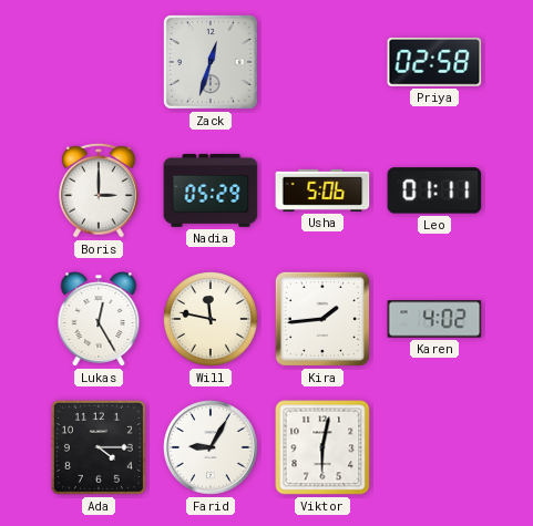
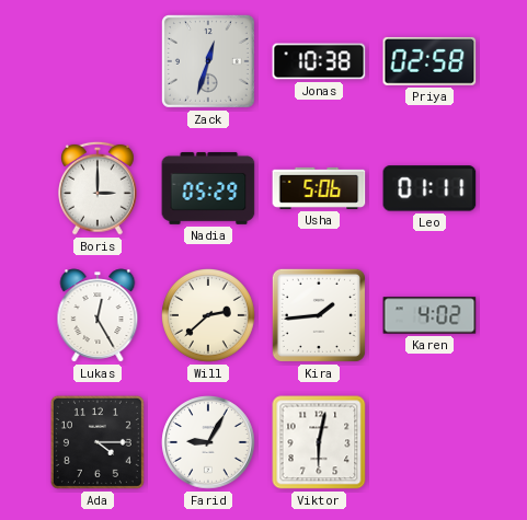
Jonas: none -> 10:38
Will: 11:47 -> 2:38
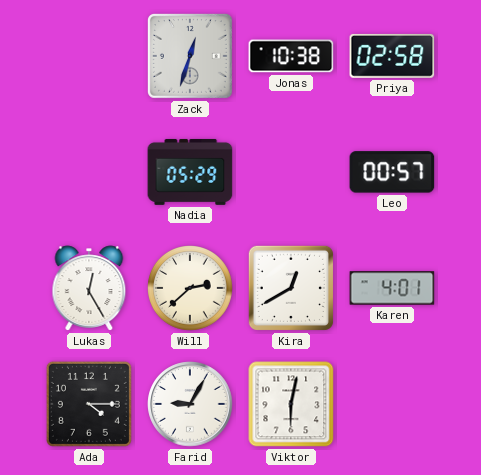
Boris: 3:00 -> none
Usha: 5:06 -> none
Leo: 01:11 -> 00:57
Kira: 1:44 -> 12:40
Karen: 4:02 -> 4:01
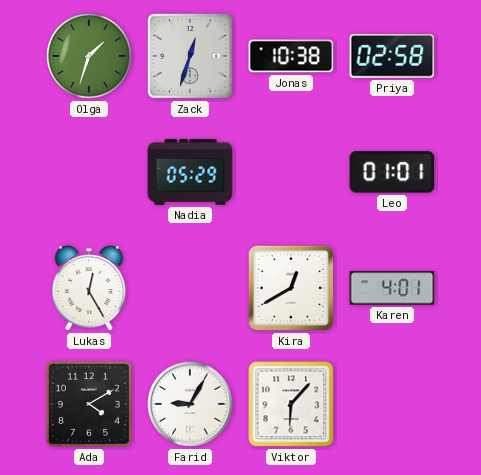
Olga: none -> 1:33
Leo: 00:57 -> 01:01
Will: 2:38 -> none
Ada: 4:15 -> 4:10
Viktor: 6:02 -> 6:07
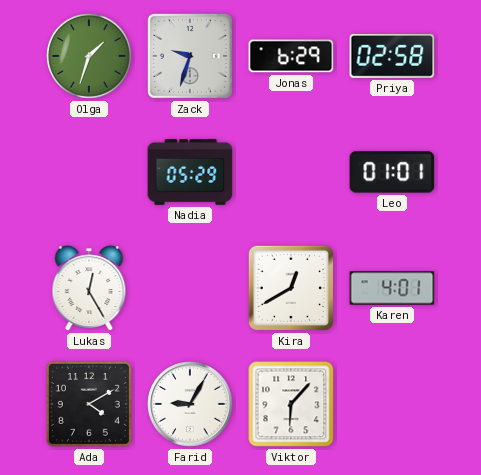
Zack: 12:33 -> 9:33
Jonas: 10:38 -> 6:29
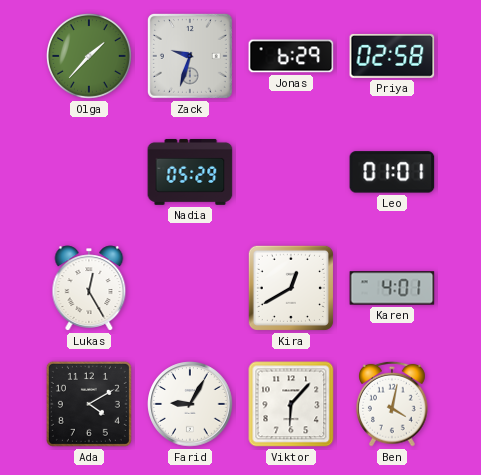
Olga: 1:33 -> 1:37
Ben: none -> 4:02
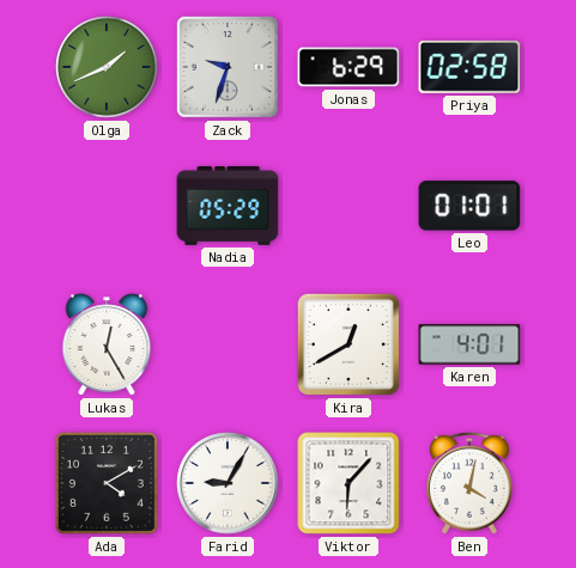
Olga: 1:37 -> 1:41
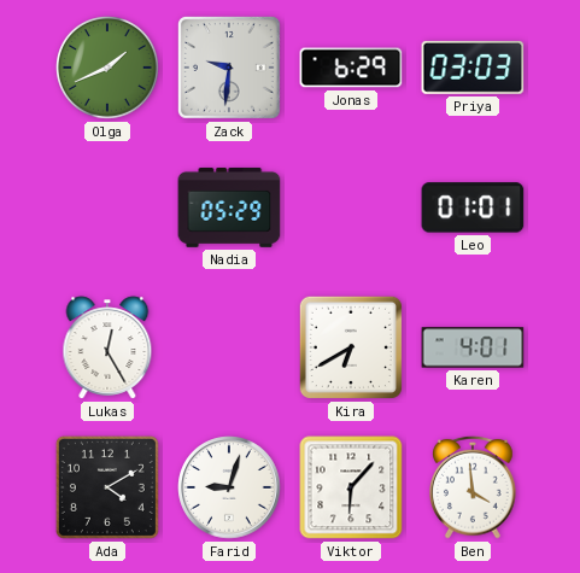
Zack: 9:33 -> 9:31
Priya: 02:58 -> 03:03
Kira: 12:40 -> 6:40
Farid: 9:05 -> 9:03
Ben: 4:02 -> 3:59
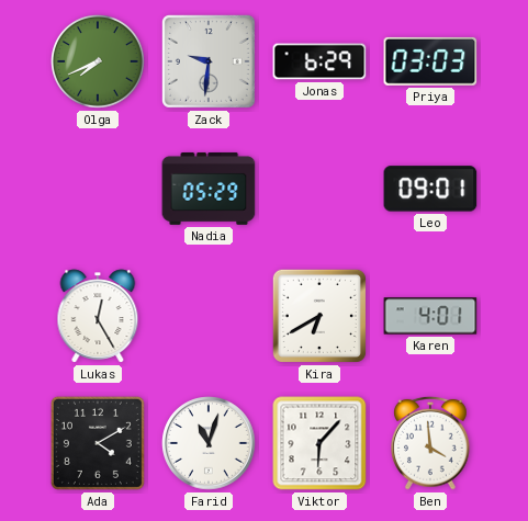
Olga: 1:41 -> 7:41
Leo: 01:01 -> 09:01
Farid: 9:03 -> 11:03
